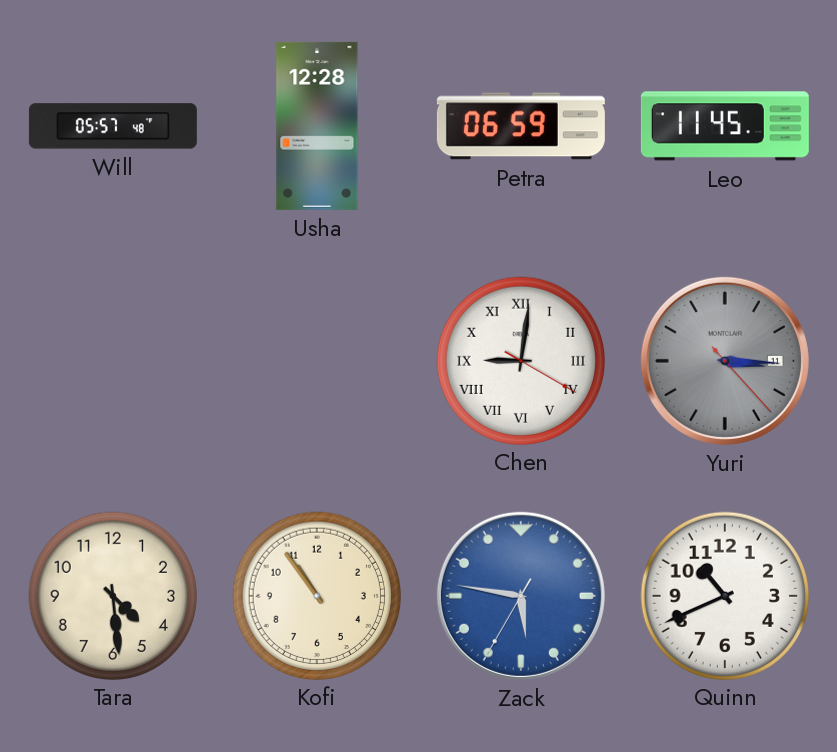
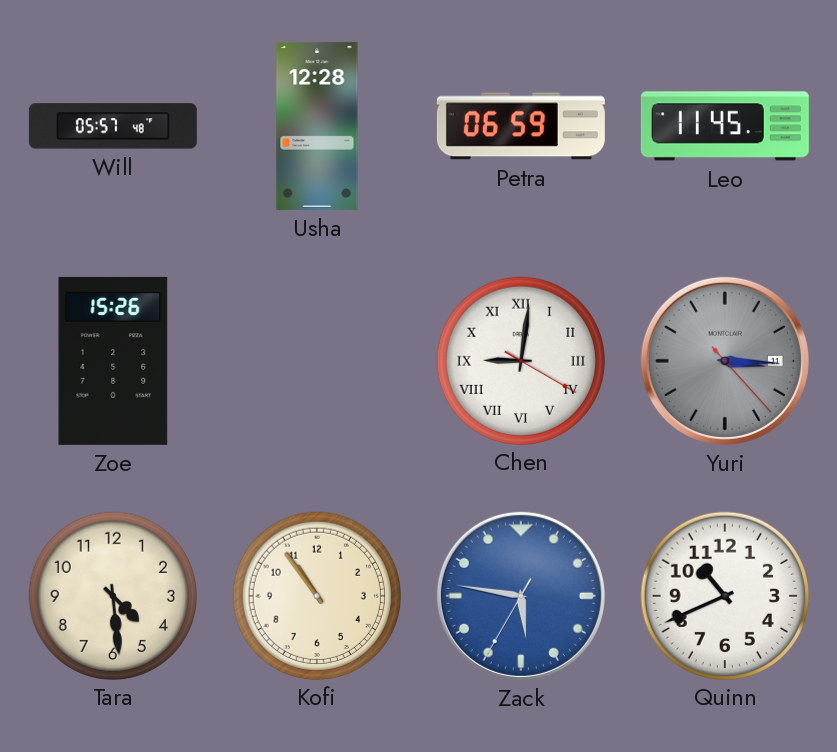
Zoe: none -> 15:26
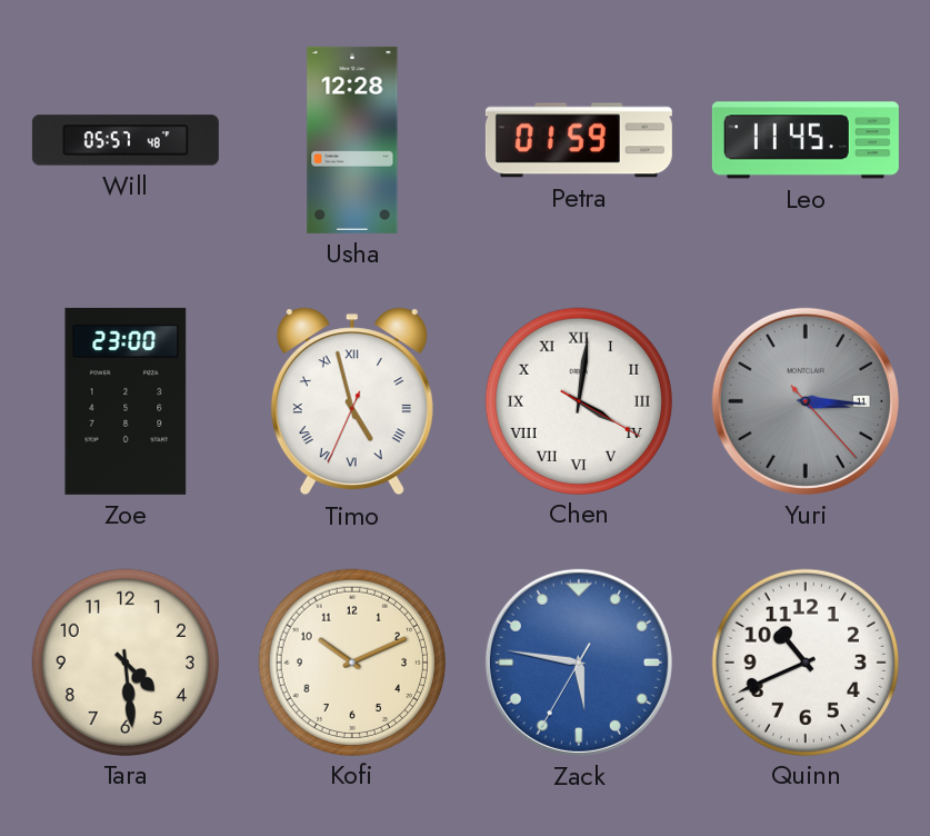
Petra: 06:59 -> 01:59
Zoe: 15:26 -> 23:00
Timo: none -> 4:57
Chen: 9:01 -> 4:01
Kofi: 10:54 -> 10:11
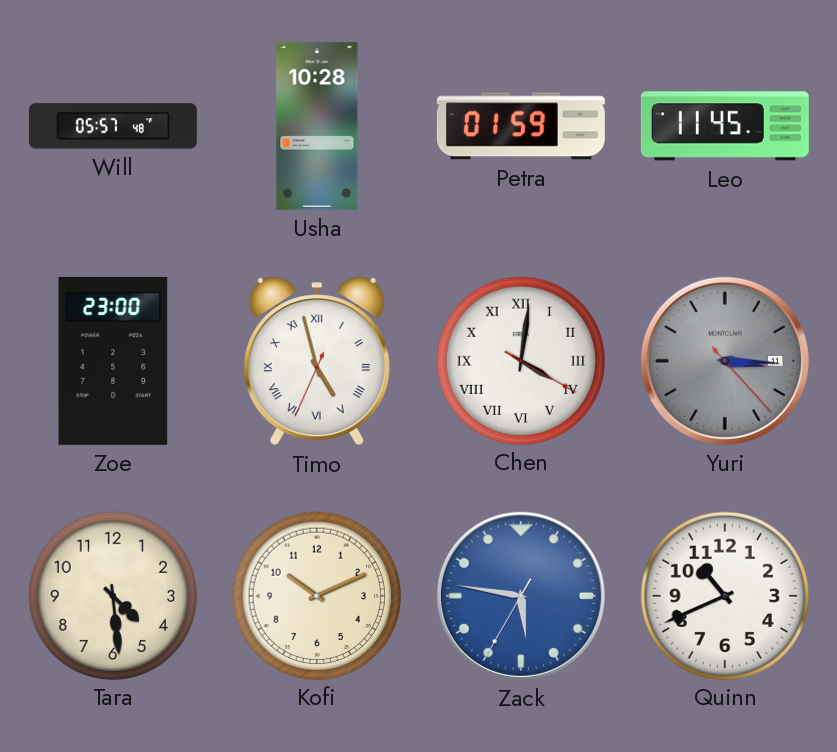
Usha: 12:28 -> 10:28
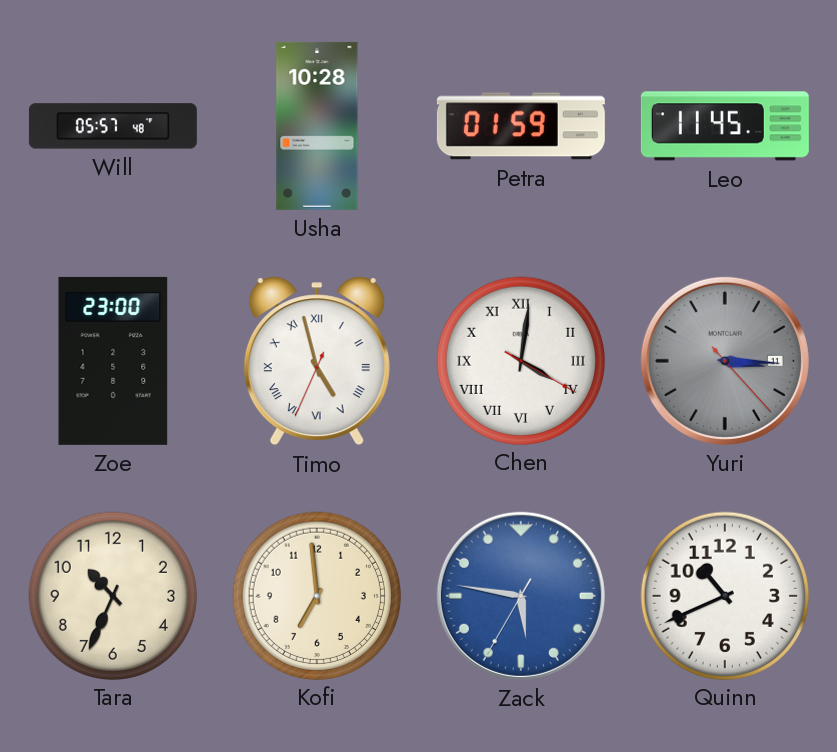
Tara: 4:29 -> 10:34
Kofi: 10:11 -> 6:59
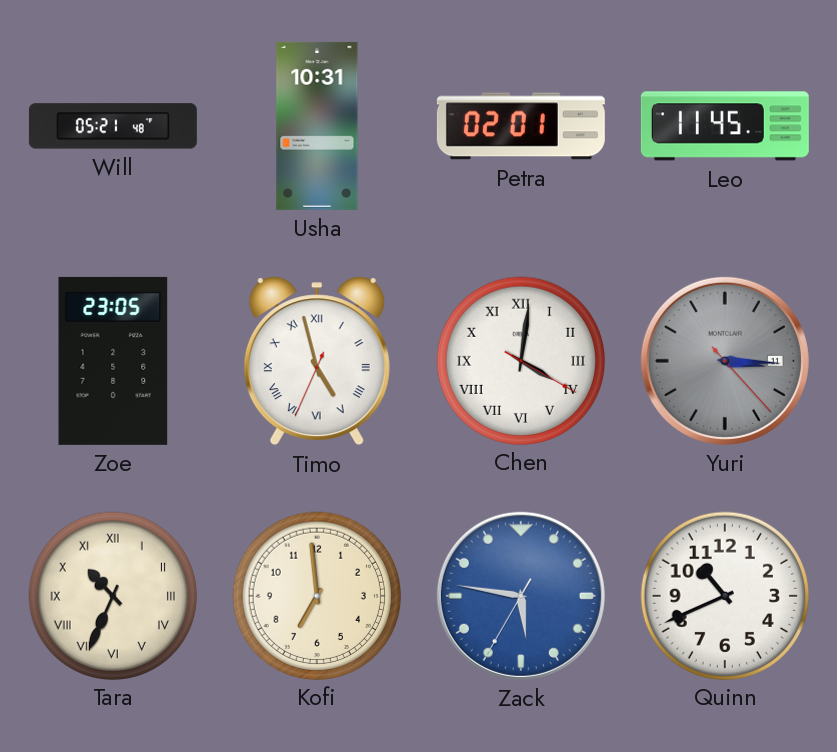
Will: 05:57 -> 05:21
Usha: 10:28 -> 10:31
Petra: 01:59 -> 02:01
Zoe: 23:00 -> 23:05
Tara numerals: Arabic -> Roman
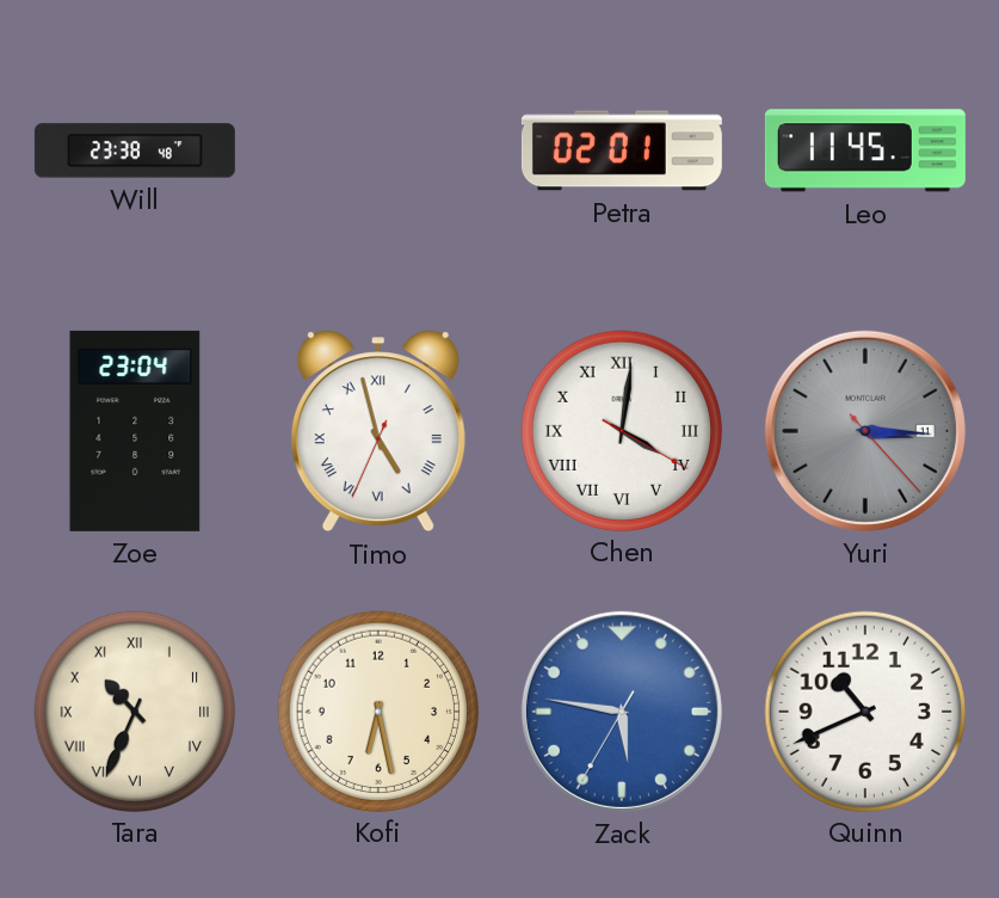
Will: 05:21 -> 23:38
Usha: 10:31 -> none
Zoe: 23:05 -> 23:04
Kofi: 6:59 -> 6:28
